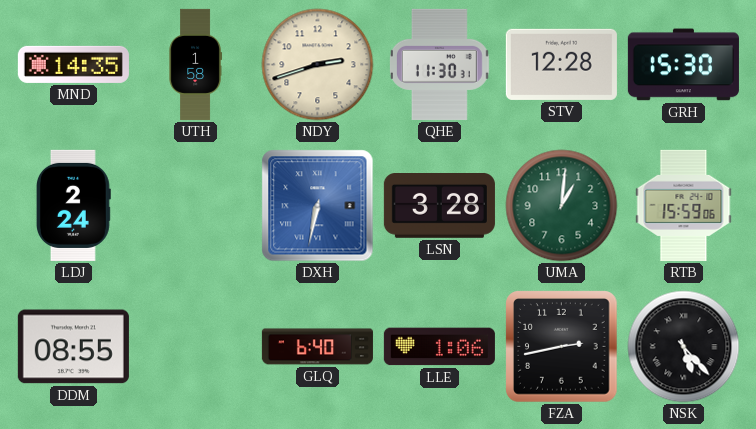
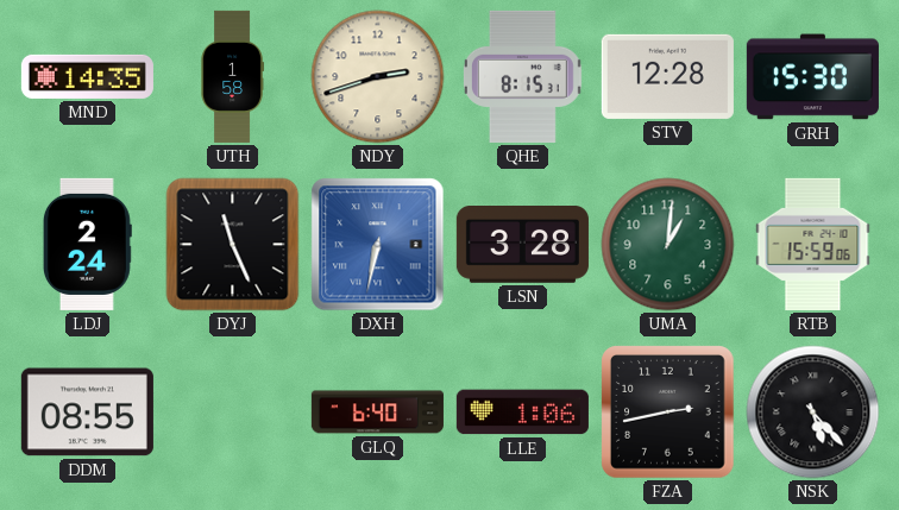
QHE: 11:30 -> 8:15
DYJ: none -> 11:26
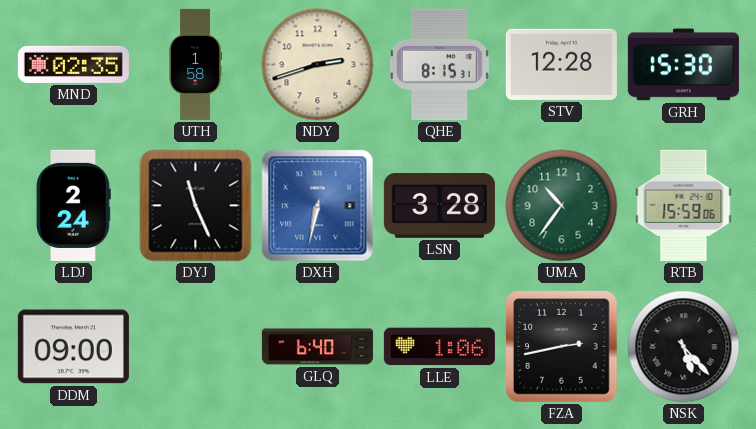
MND: 14:35 -> 02:35
UMA: 1:01 -> 10:36
DDM: 08:55 -> 09:00
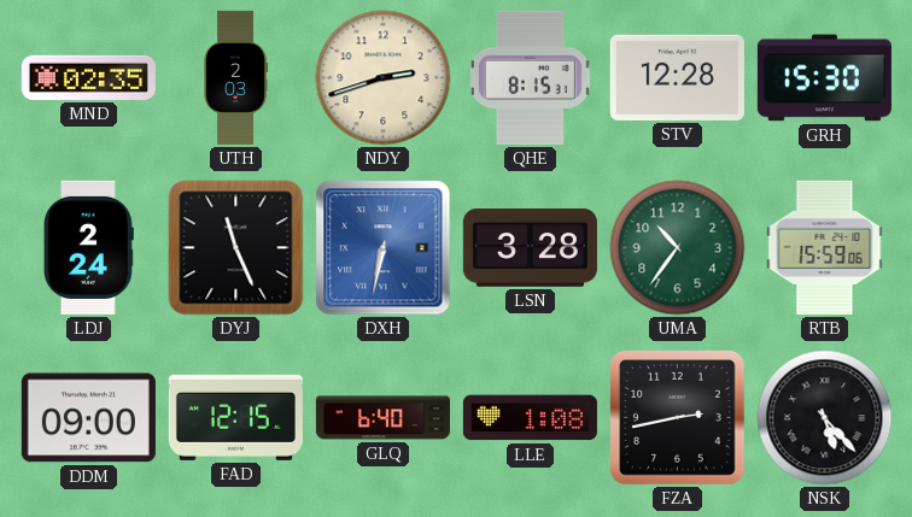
UTH: 1:58 -> 2:03
FAD: none -> 12:15
LLE: 1:06 -> 1:08
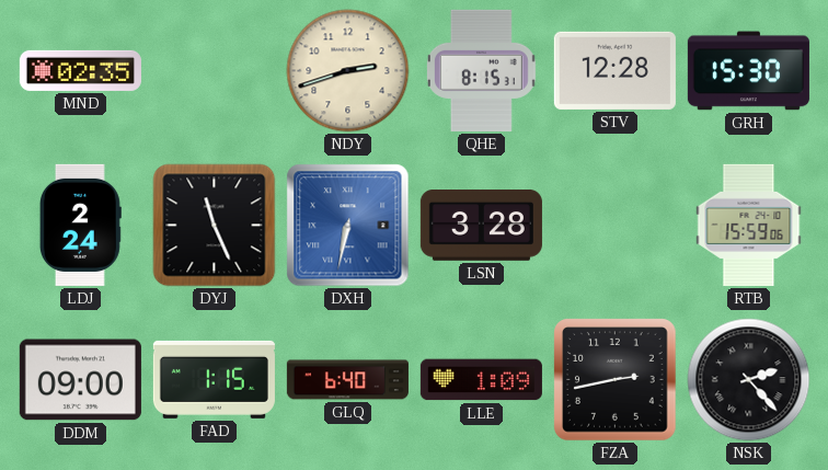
UTH: 2:03 -> none
UMA: 10:36 -> none
FAD: 12:15 -> 1:15
LLE: 1:08 -> 1:09
NSK: 5:23 -> 2:23
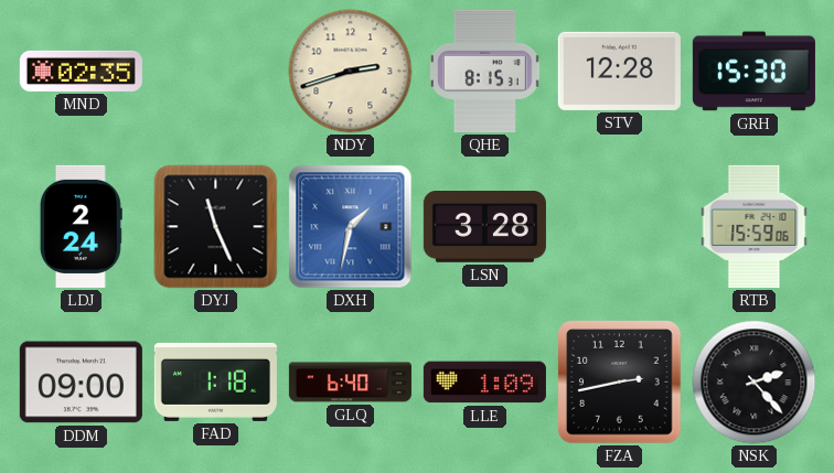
DXH: 6:32 -> 1:32
FAD: 1:15 -> 1:18
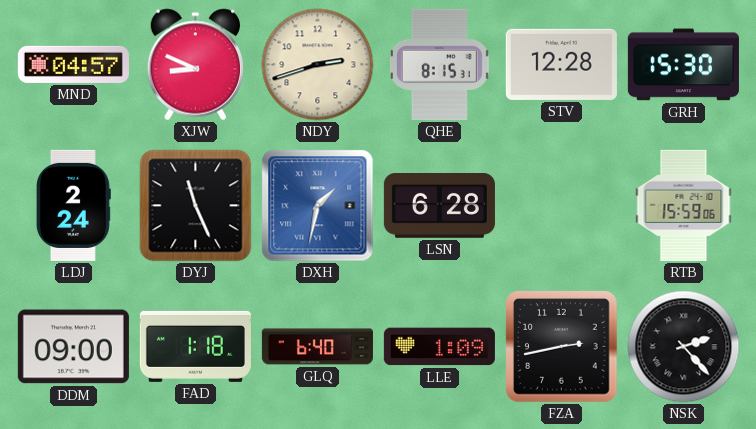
MND: 02:35 -> 04:57
XJW: none -> 8:49
LSN: 3:28 -> 6:28
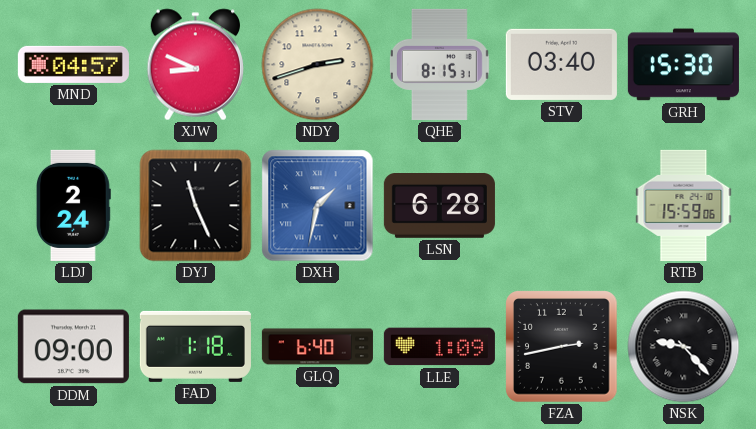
STV: 12:28 -> 03:40
NSK: 2:23 -> 9:23
